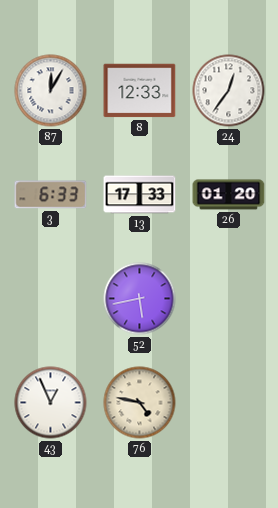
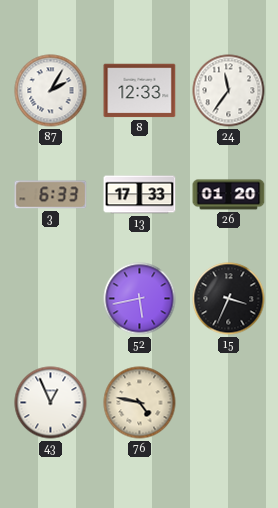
87: 12:05 -> 2:05
24: 12:36 -> 11:36
15: none -> 3:34
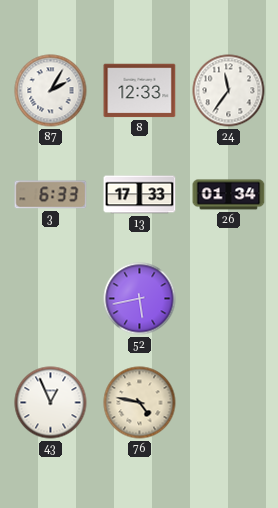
26: 01:20 -> 01:34
15: 3:34 -> none
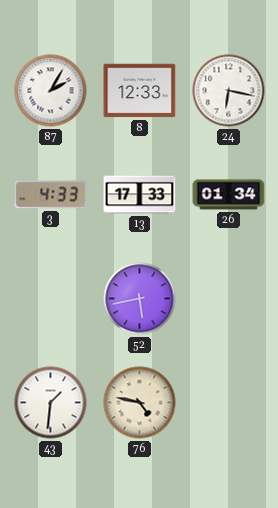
24: 11:36 -> 6:17
3: 6:33 -> 4:33
43: 12:56 -> 1:31
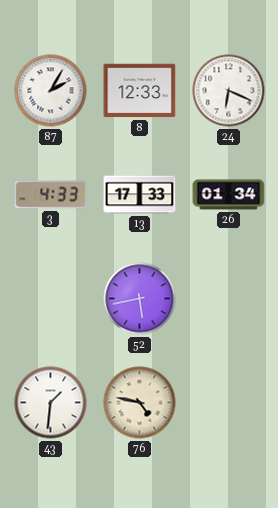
24: 6:17 -> 6:19
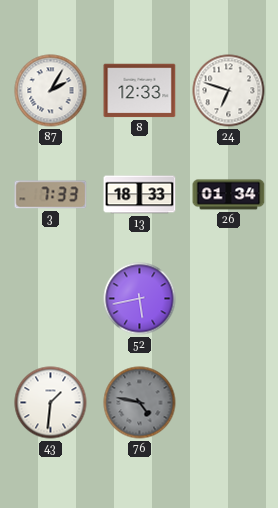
24: 6:19 -> 6:48
3: 4:33 -> 7:33
13: 17:33 -> 18:33
76 dial: cream -> grey
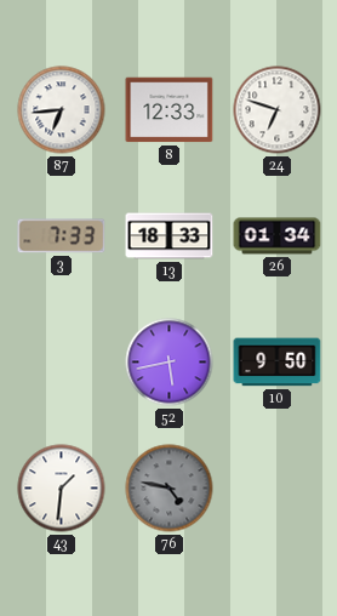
87: 2:05 -> 6:44
10: none -> 9:50
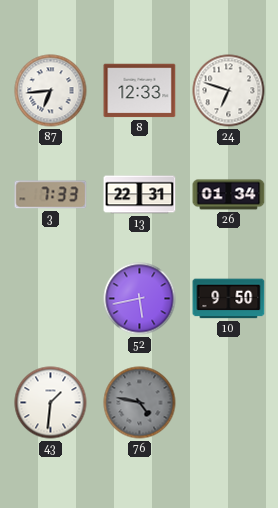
13: 18:33 -> 22:31
